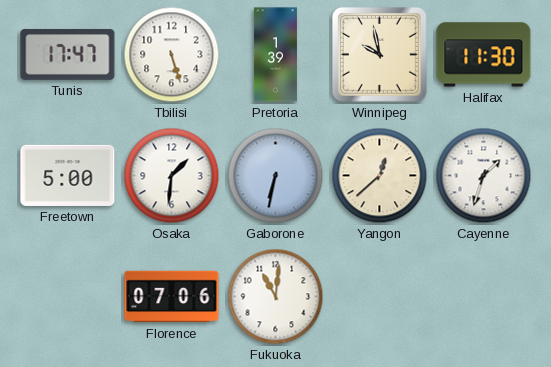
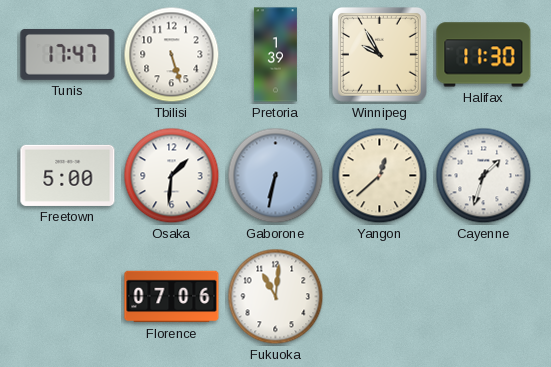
Winnipeg: 9:58 -> 9:55
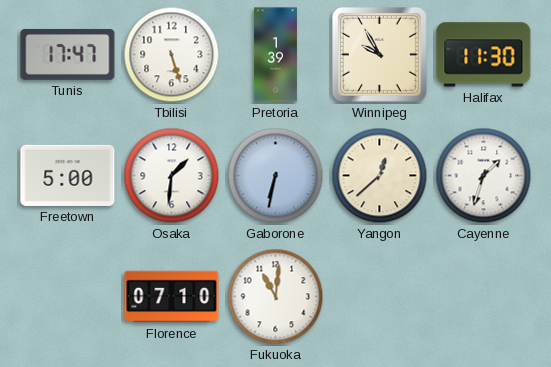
Florence: 07:06 -> 07:10
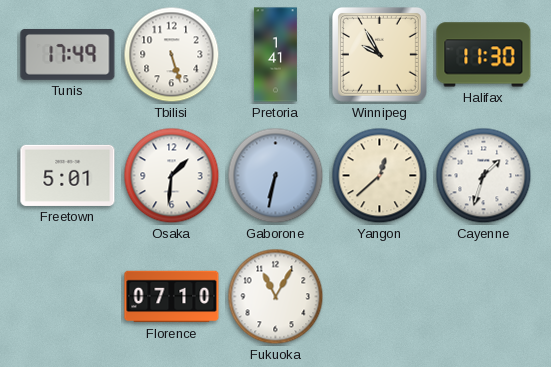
Tunis: 17:47 -> 17:49
Pretoria: 1:39 -> 1:41
Freetown: 5:00 -> 5:01
Fukuoka: 11:01 -> 11:05
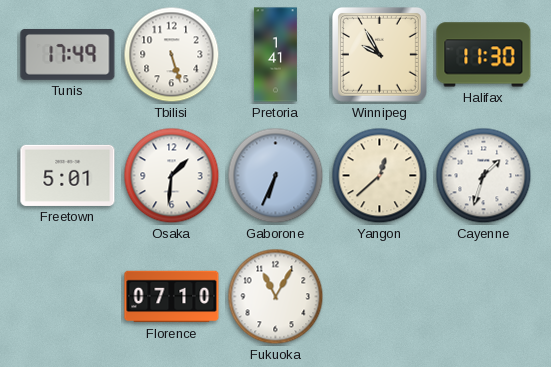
Gaborone: 6:32 -> 6:34
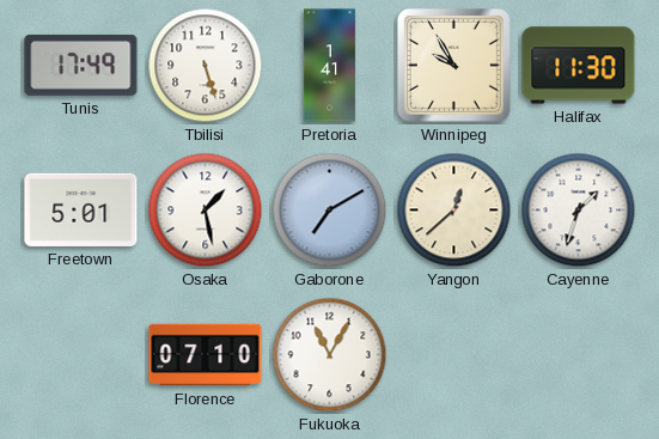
Osaka: 1:31 -> 1:28
Gaborone: 6:34 -> 7:10
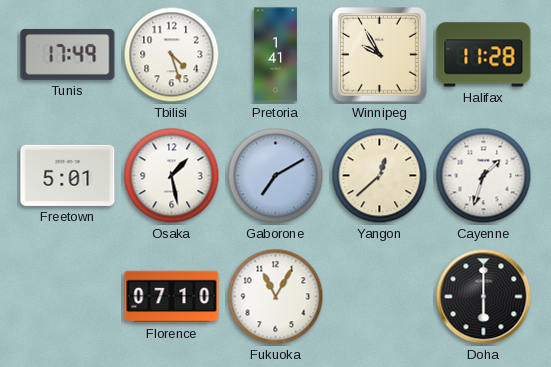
Tbilisi: 5:27 -> 4:27
Halifax: 11:30 -> 11:28
Doha: none -> 6:00
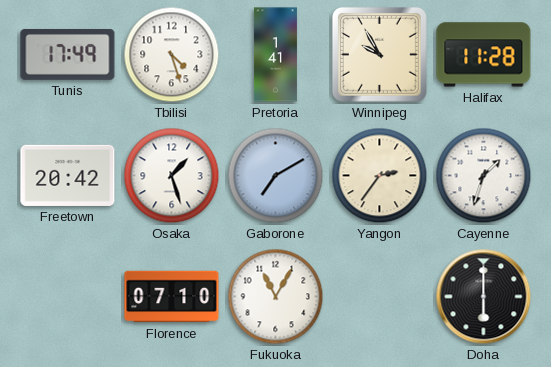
Freetown: 5:01 -> 20:42
Osaka: 1:28 -> 1:27
Yangon: 12:38 -> 2:36
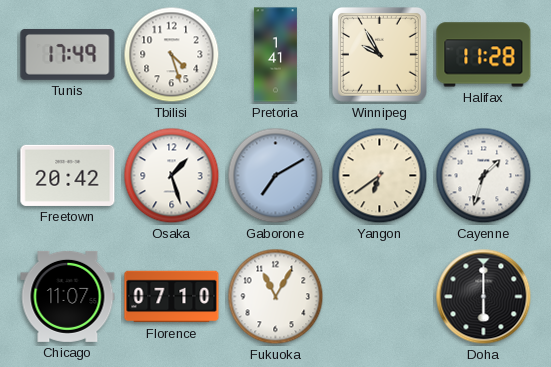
Yangon: 2:36 -> 6:39
Chicago: none -> 11:07
